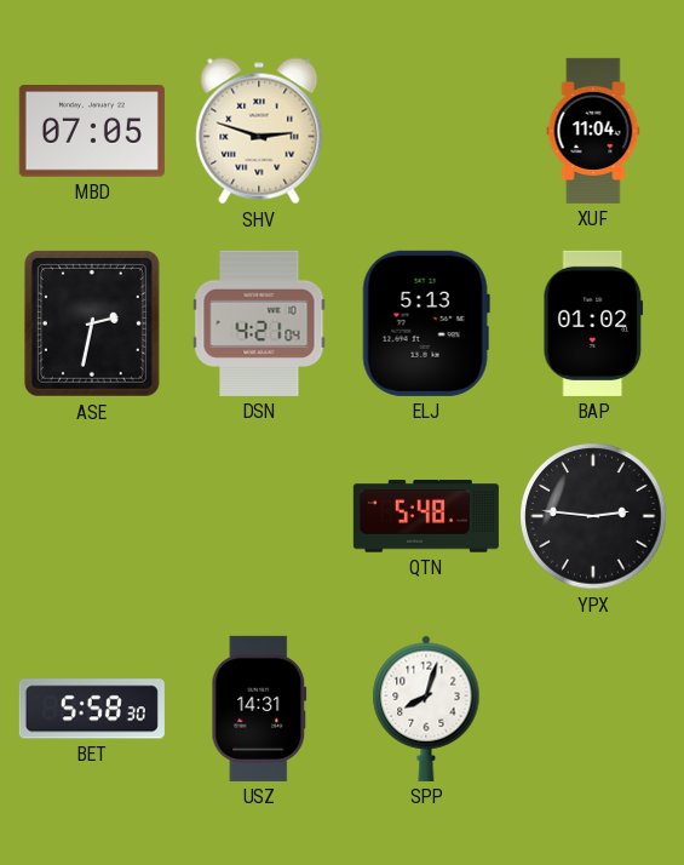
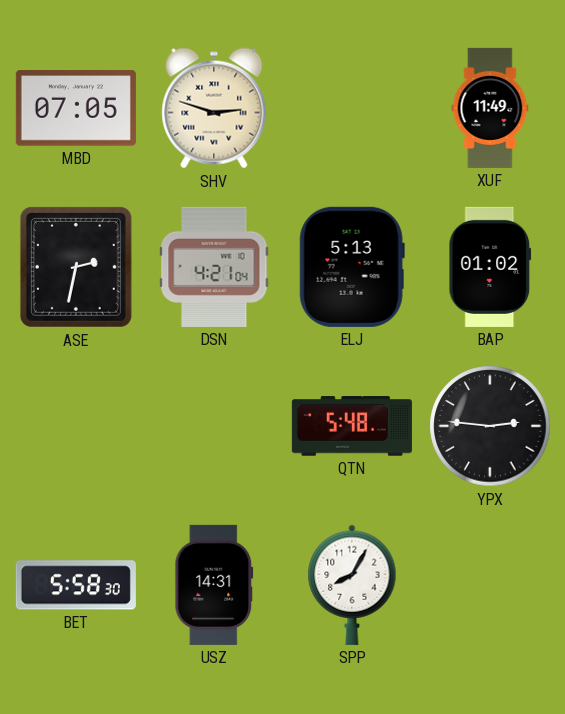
XUF: 11:04 -> 11:49
SPP: 8:03 -> 8:05
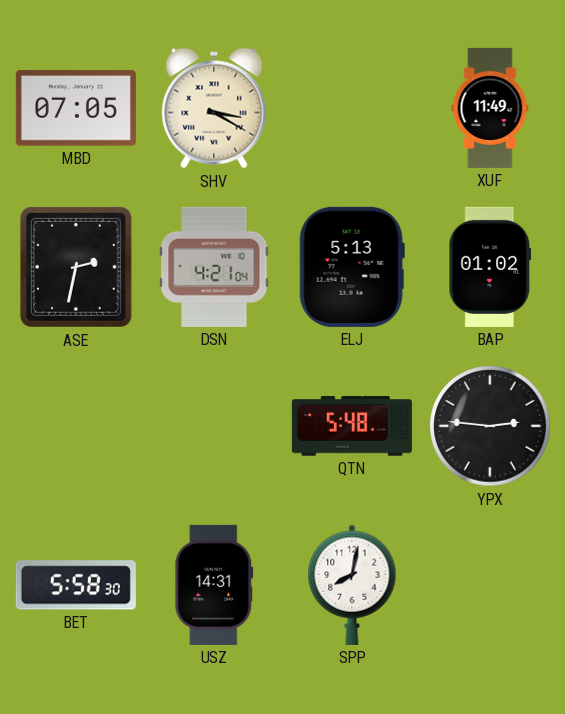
SHV: 2:48 -> 3:20
SPP: 8:05 -> 8:02
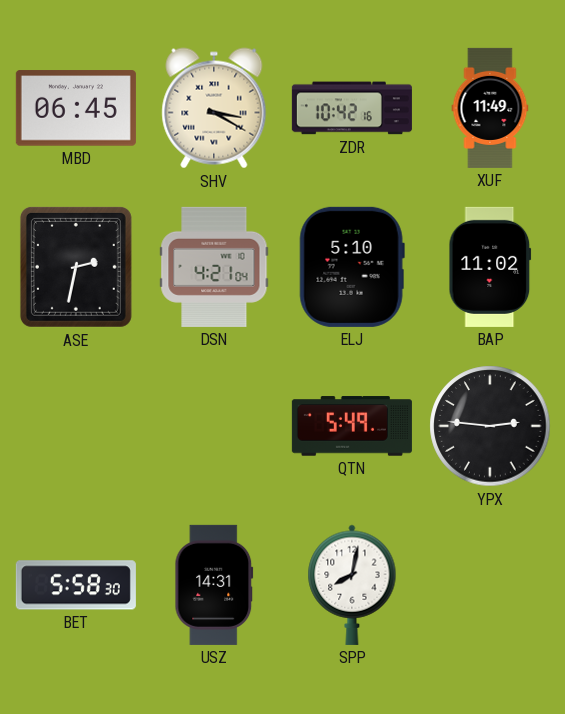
MBD: 07:05 -> 06:45
ZDR: none -> 10:42
ELJ: 5:13 -> 5:10
BAP: 01:02 -> 11:02
QTN: 5:48 -> 5:49
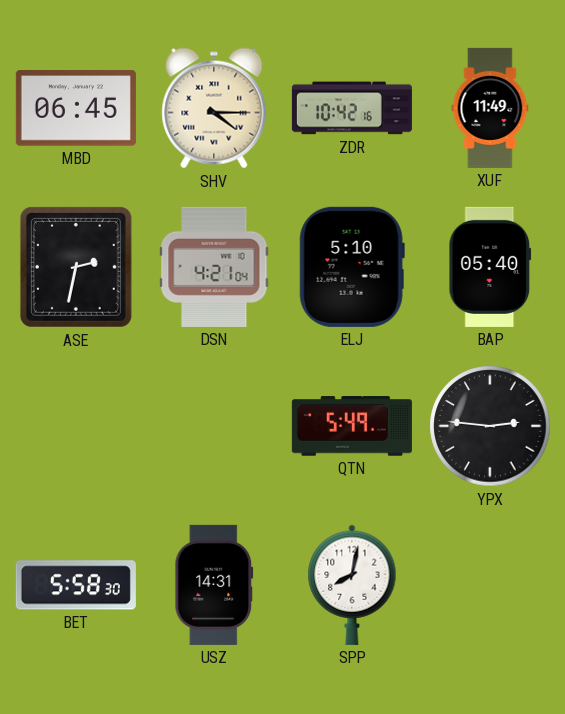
SHV: 3:20 -> 4:15
BAP: 11:02 -> 05:40
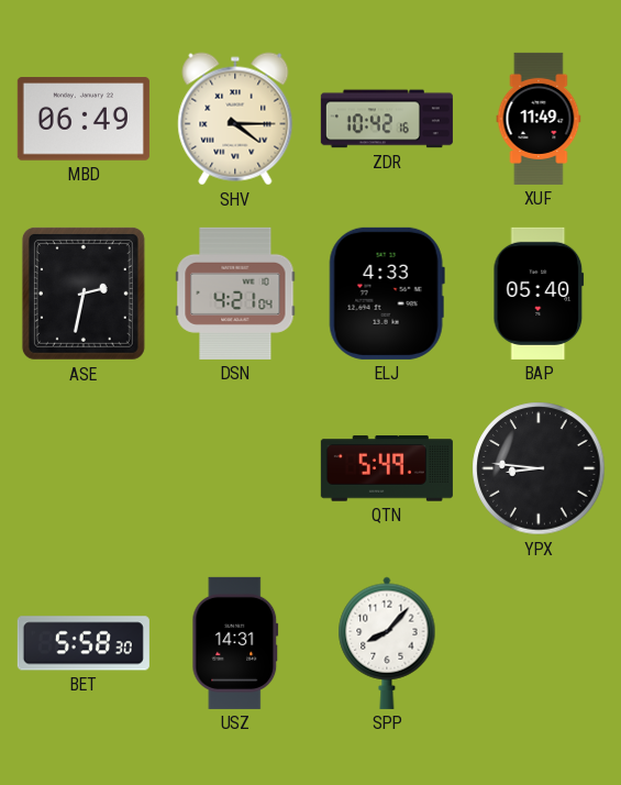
MBD: 06:45 -> 06:49
ELJ: 5:10 -> 4:33
YPX: 2:46 -> 8:46
SPP: 8:02 -> 8:07
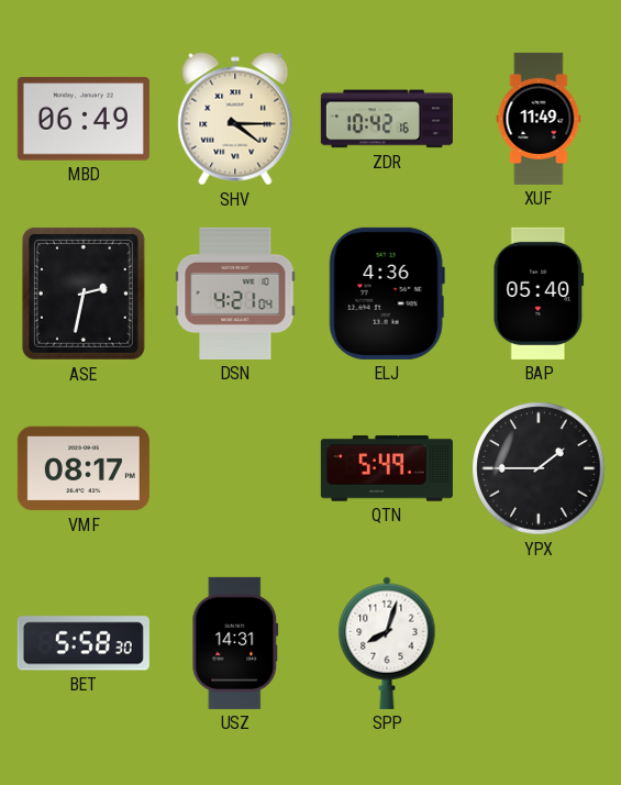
ELJ: 4:33 -> 4:36
VMF: none -> 08:17
YPX: 8:46 -> 1:45
SPP: 8:07 -> 8:03
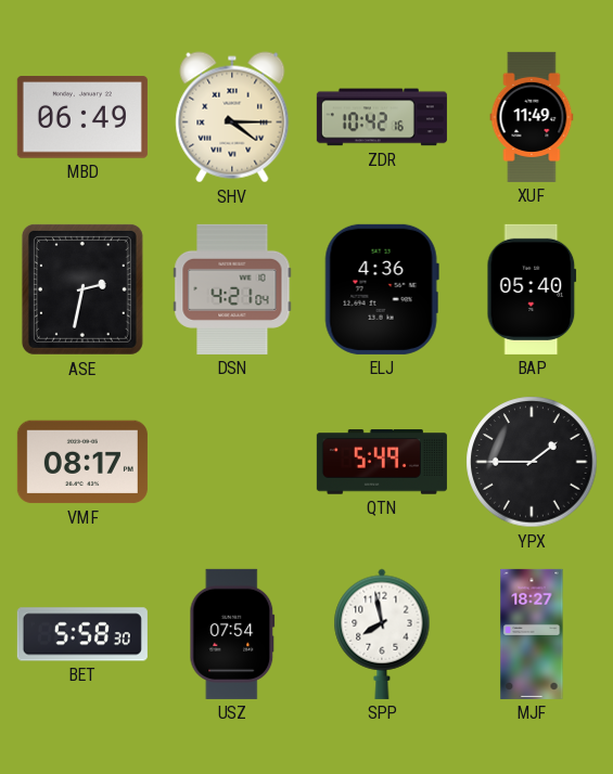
USZ: 14:31 -> 07:54
SPP: 8:03 -> 7:58
MJF: none -> 18:27
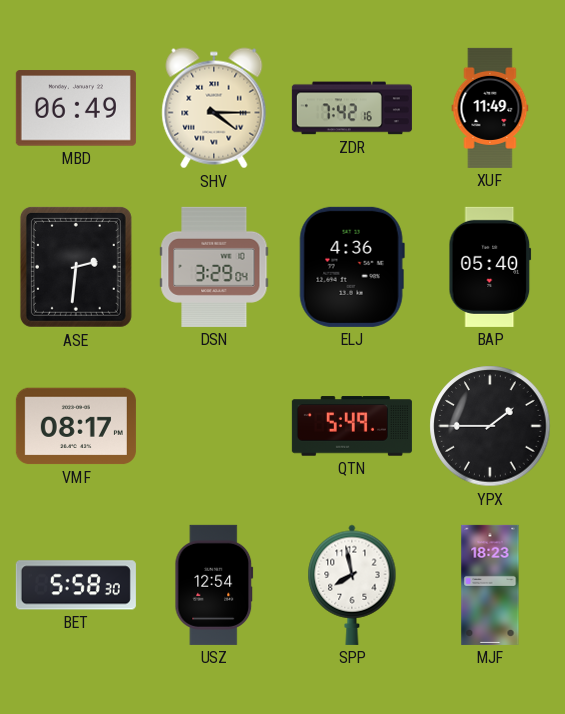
ZDR: 10:42 -> 7:42
ASE: 2:32 -> 2:31
DSN: 4:21 -> 3:29
USZ: 07:54 -> 12:54
MJF: 18:27 -> 18:23
